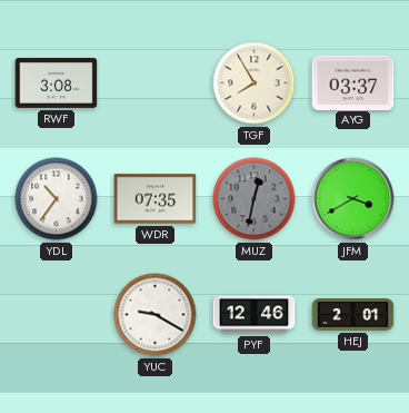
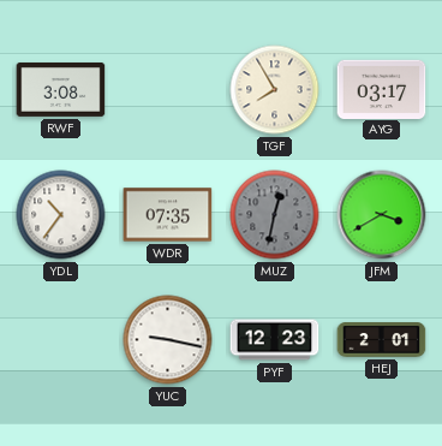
AYG: 03:37 -> 03:17
YUC: 9:20 -> 9:17
PYF: 12:46 -> 12:23
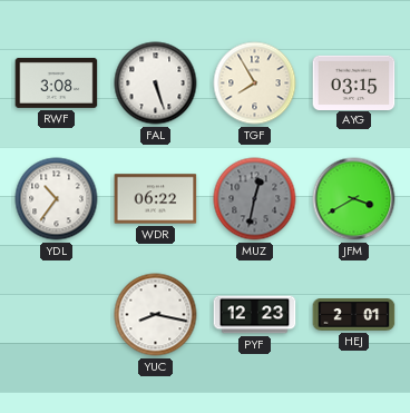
FAL: none -> 5:27
AYG: 03:17 -> 03:15
WDR: 07:35 -> 06:22
YUC: 9:17 -> 8:17
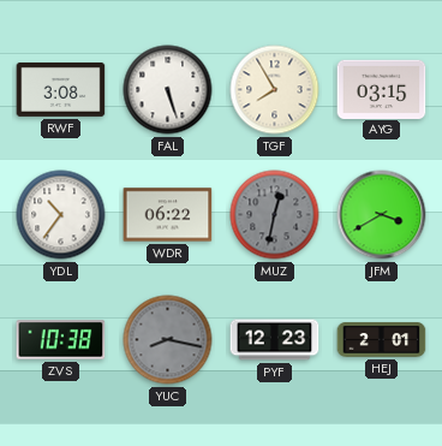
ZVS: none -> 10:38
YUC dial: white -> grey
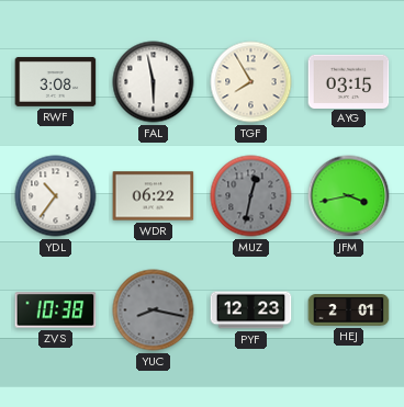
FAL: 5:27 -> 5:58
JFM: 3:40 -> 3:43
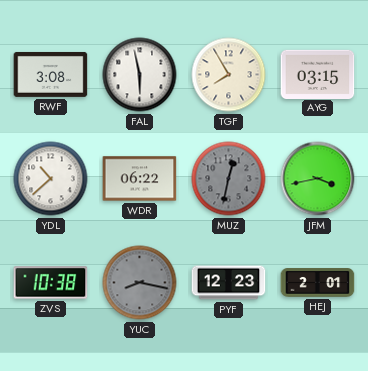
YDL: 10:36 -> 10:38
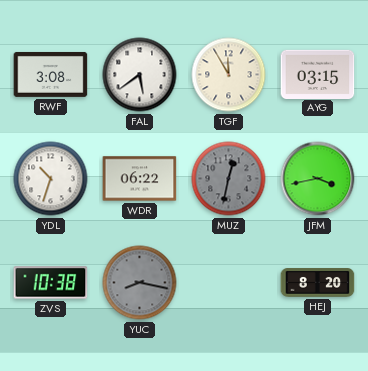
FAL: 5:58 -> 5:39
TGF: 7:55 -> 11:55
YDL: 10:38 -> 10:33
PYF: 12:23 -> none
HEJ: 2:01 -> 8:20
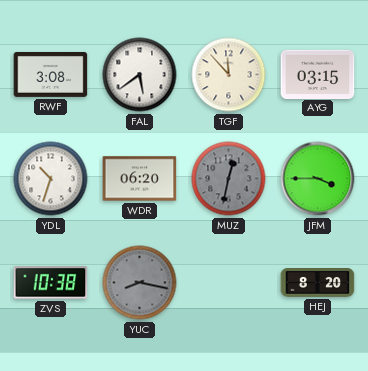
TGF: 11:55 -> 11:53
WDR: 06:22 -> 06:20
JFM: 3:43 -> 3:45
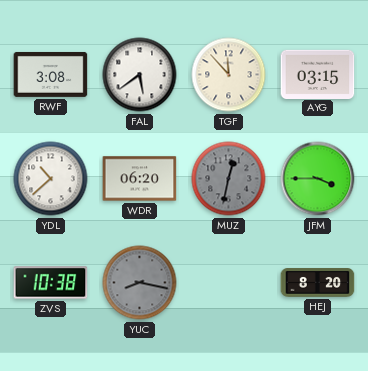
YDL: 10:33 -> 10:38
